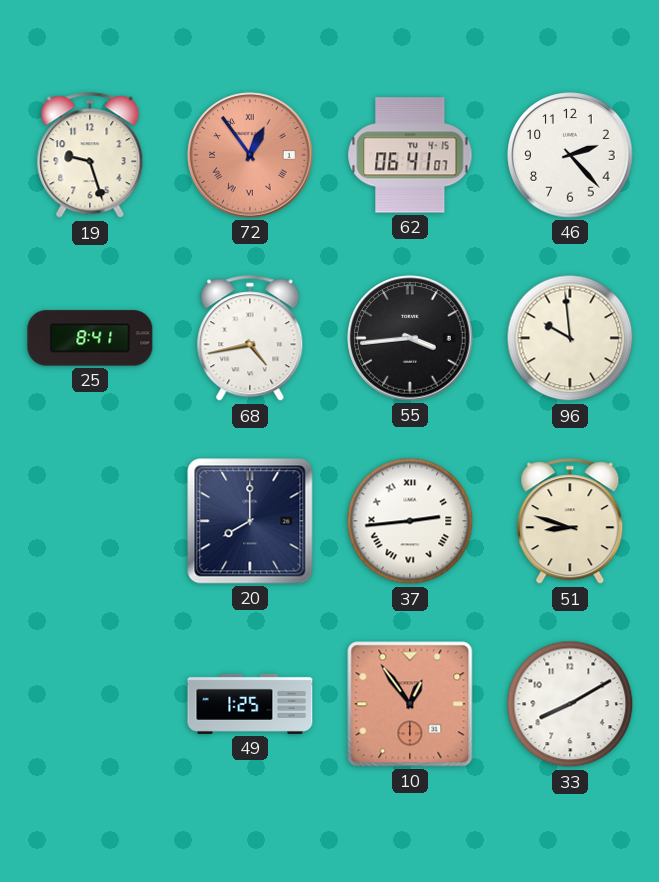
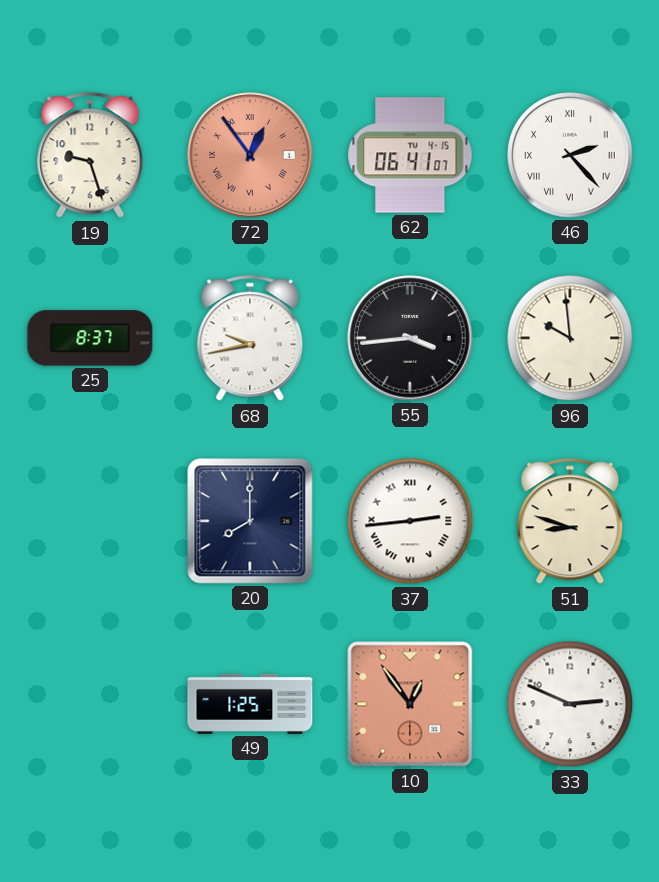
46 numerals: Arabic -> Roman
25: 8:41 -> 8:37
68: 4:43 -> 9:43
33: 8:10 -> 2:49
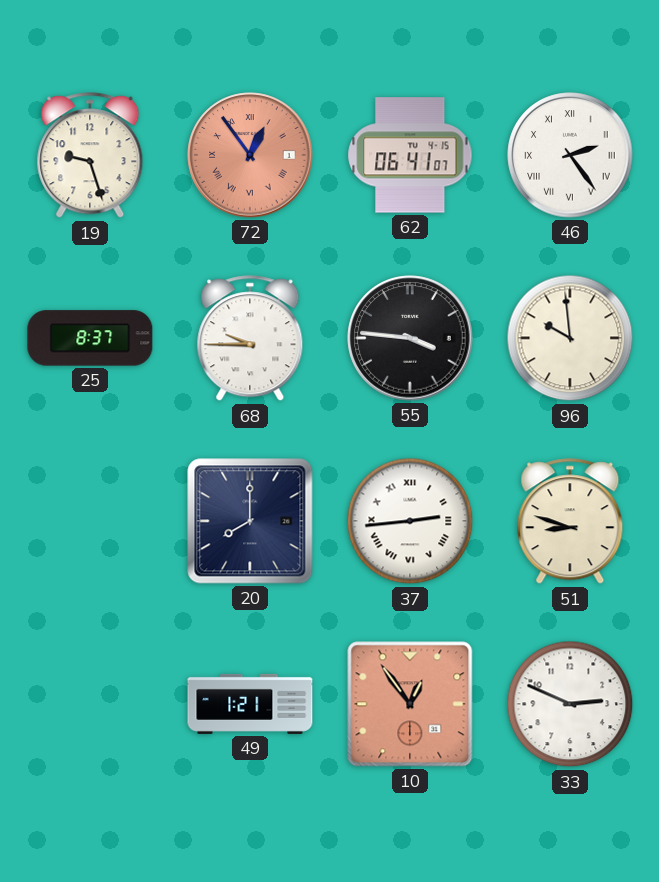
46: 2:23 -> 2:24
68: 9:43 -> 9:45
55: 3:44 -> 3:46
49: 1:25 -> 1:21
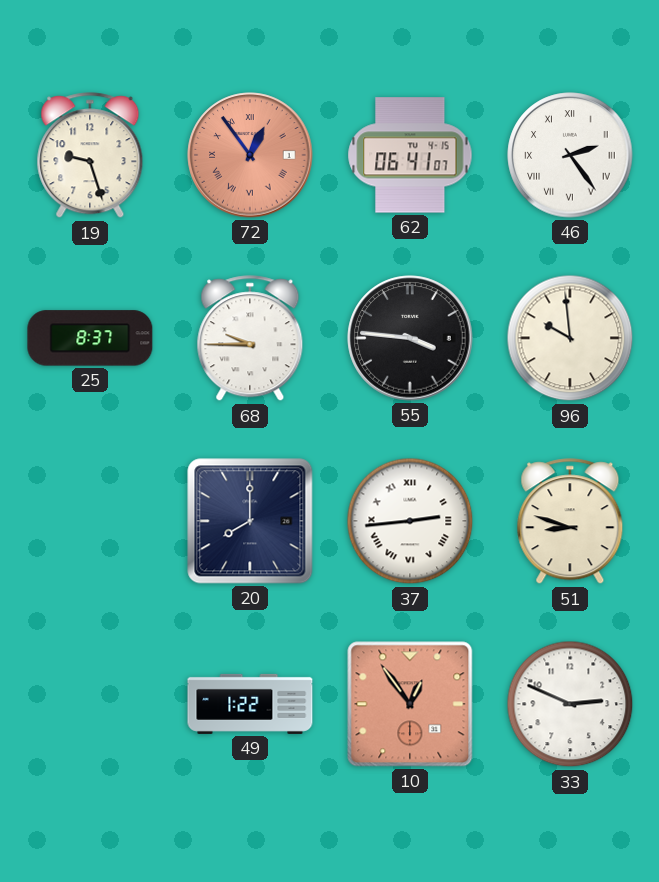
49: 1:21 -> 1:22
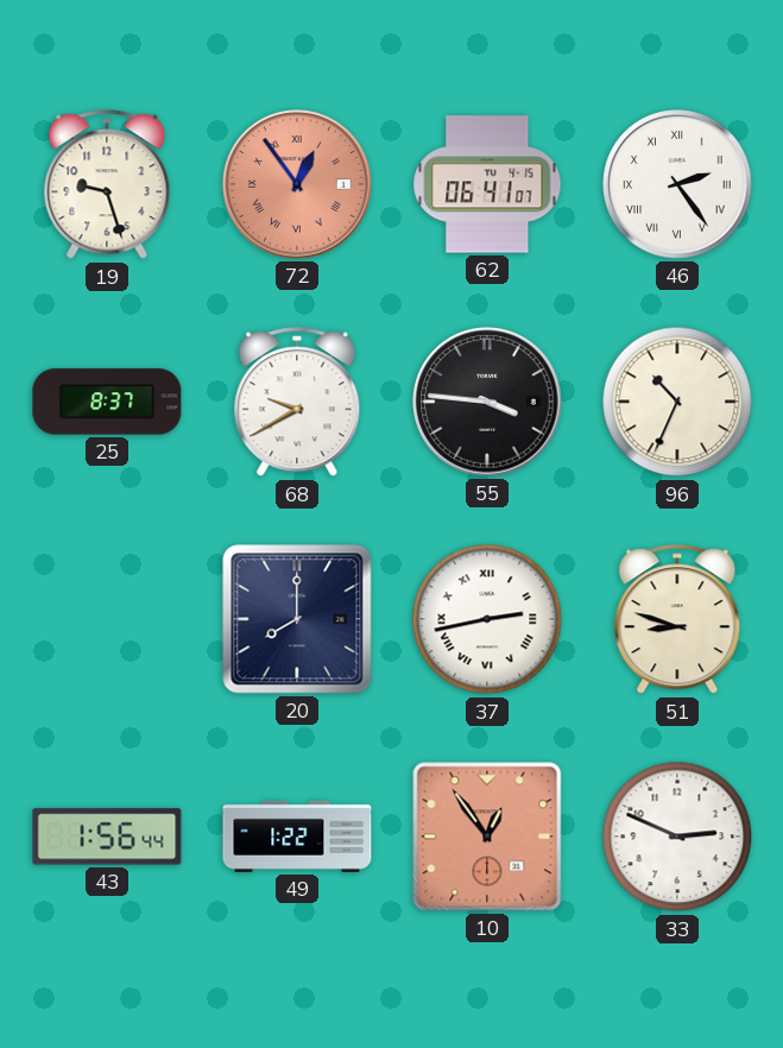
68: 9:45 -> 9:40
96: 9:59 -> 10:34
37: 2:44 -> 2:43
43: none -> 1:56
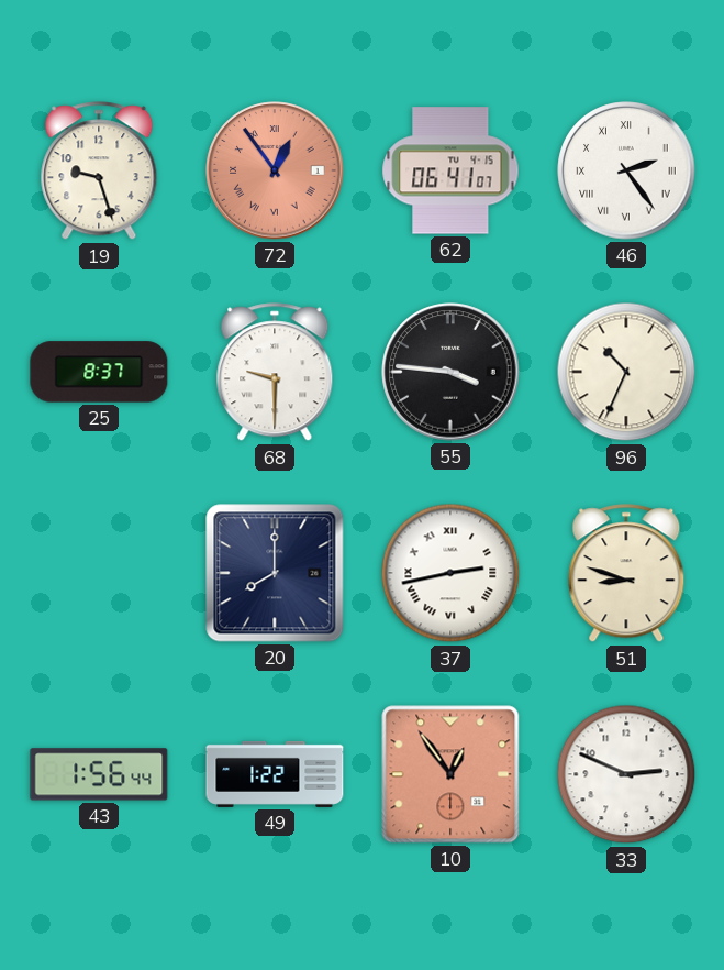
68: 9:40 -> 9:30
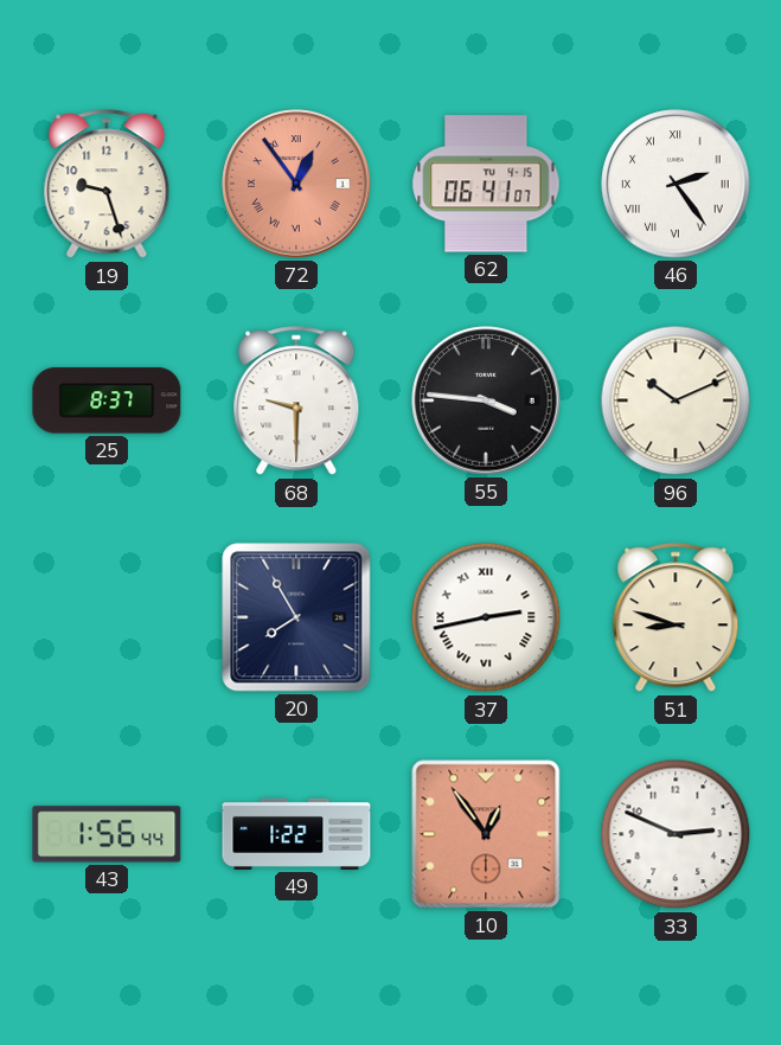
96: 10:34 -> 10:11
20: 8:00 -> 7:55
